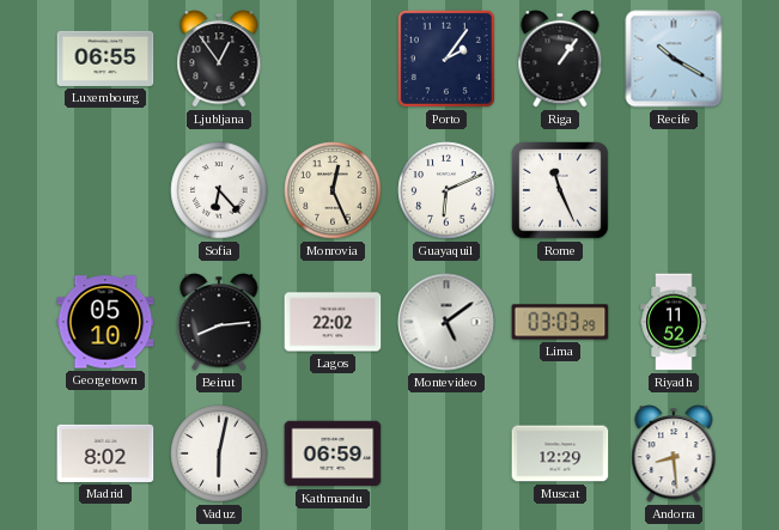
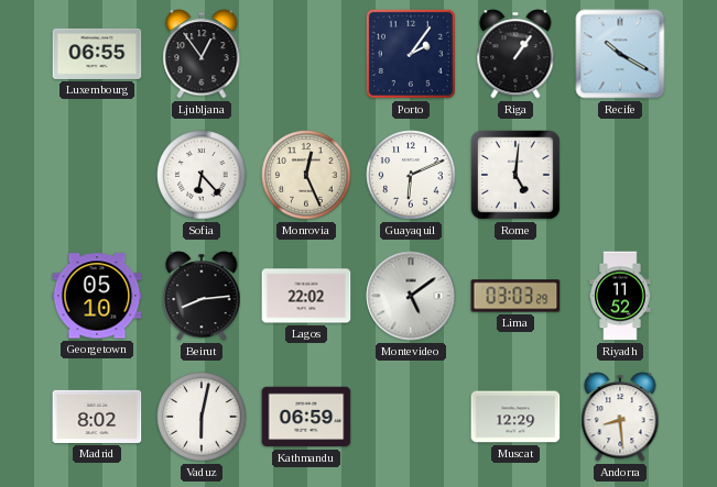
Rome: 11:26 -> 5:01
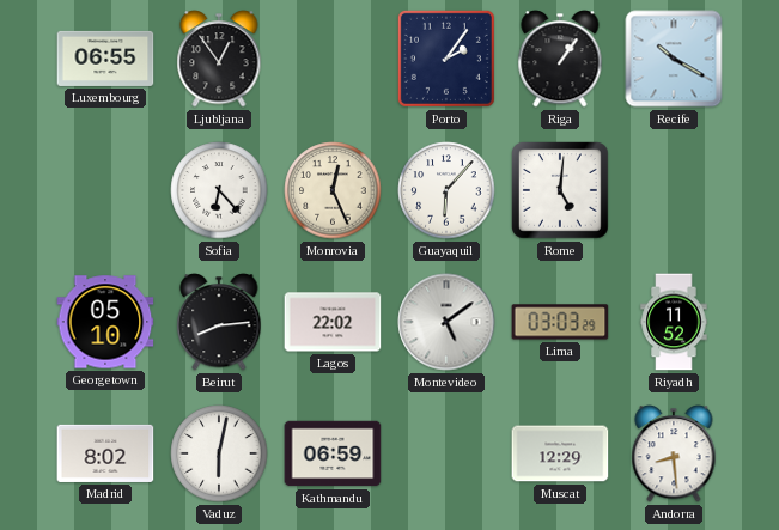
Guayaquil: 6:11 -> 6:07
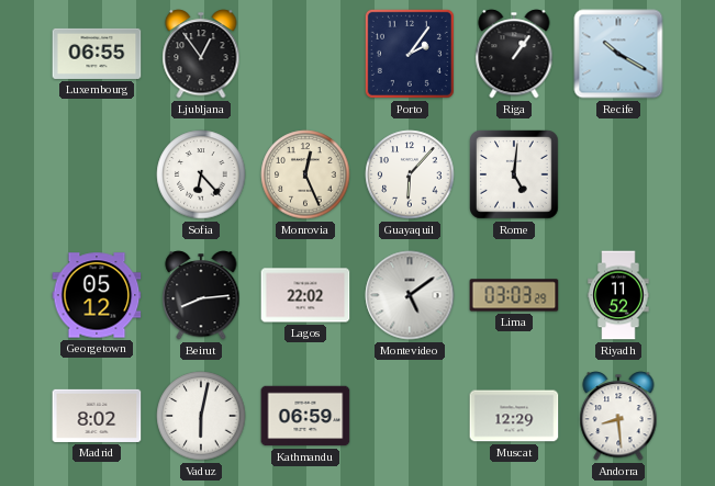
Georgetown: 05:10 -> 05:12
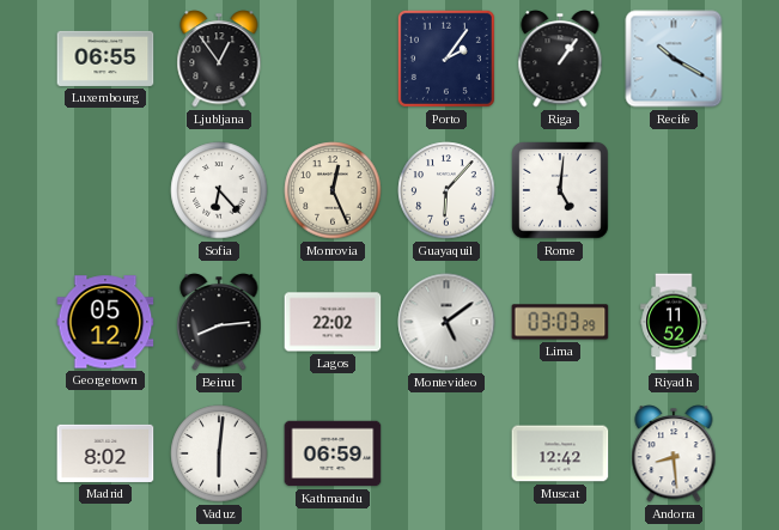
Vaduz: 6:02 -> 6:01
Muscat: 12:29 -> 12:42
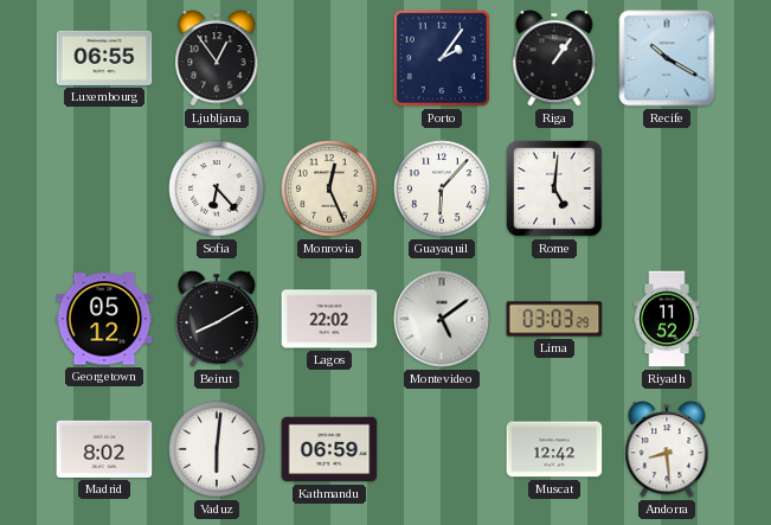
Beirut: 8:14 -> 8:10
